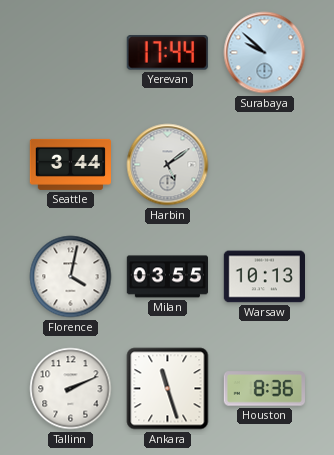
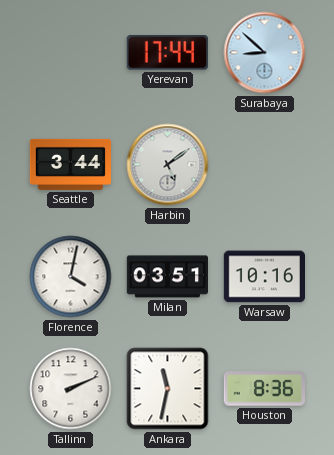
Surabaya: 9:52 -> 8:52
Milan: 03:55 -> 03:51
Warsaw: 10:13 -> 10:16
Ankara: 11:27 -> 11:32
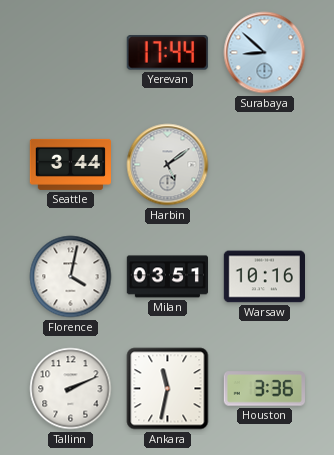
Houston: 8:36 -> 3:36
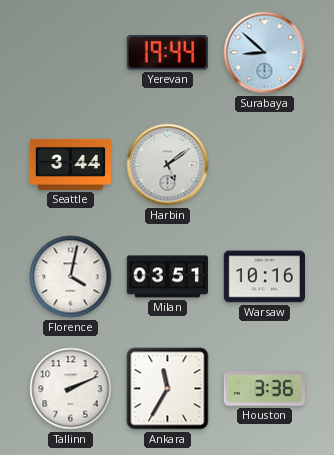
Yerevan: 17:44 -> 19:44
Ankara: 11:32 -> 11:35
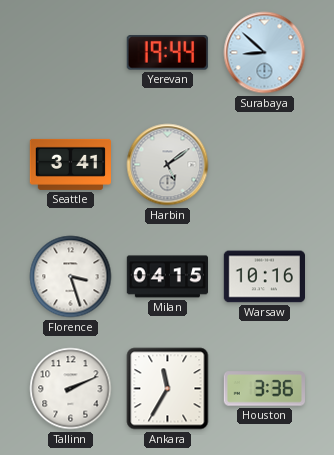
Seattle: 3:44 -> 3:41
Florence: 4:02 -> 3:27
Milan: 03:51 -> 04:15
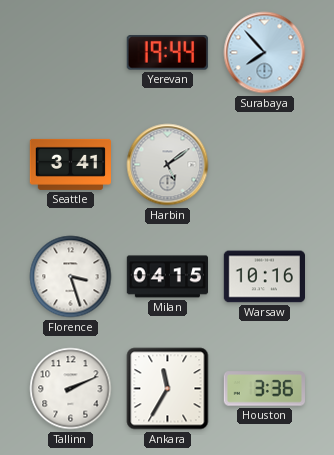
Surabaya: 8:52 -> 7:53
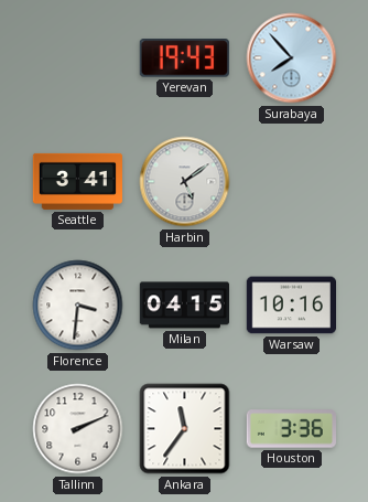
Yerevan: 19:44 -> 19:43
Florence: 3:27 -> 3:31
Ankara: 11:35 -> 11:36
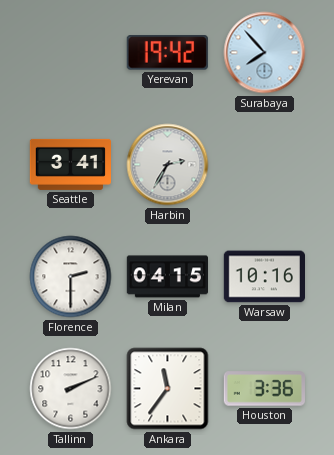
Yerevan: 19:43 -> 19:42
Harbin: 5:09 -> 2:35
Florence: 3:31 -> 2:30
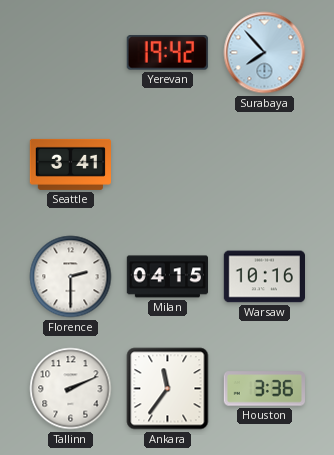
Harbin: 2:35 -> none
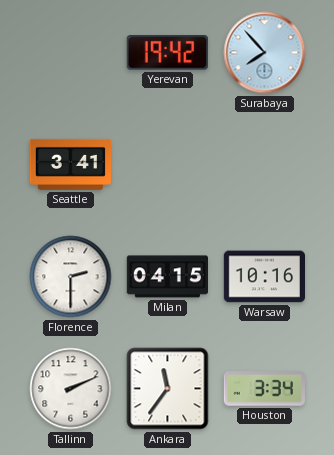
Houston: 3:36 -> 3:34
